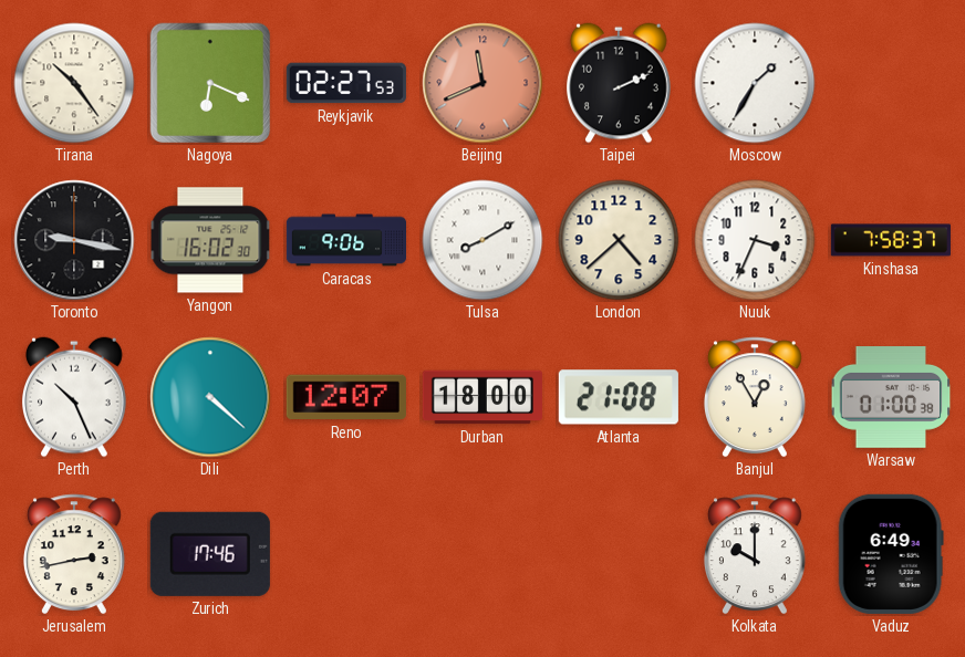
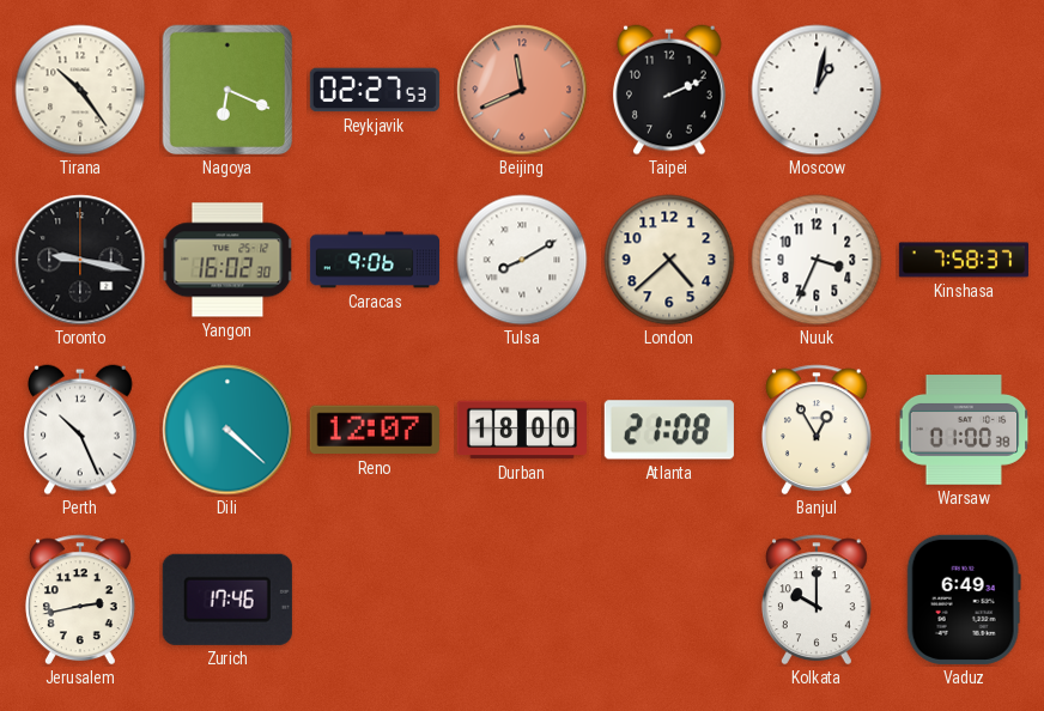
Moscow: 1:35 -> 1:02
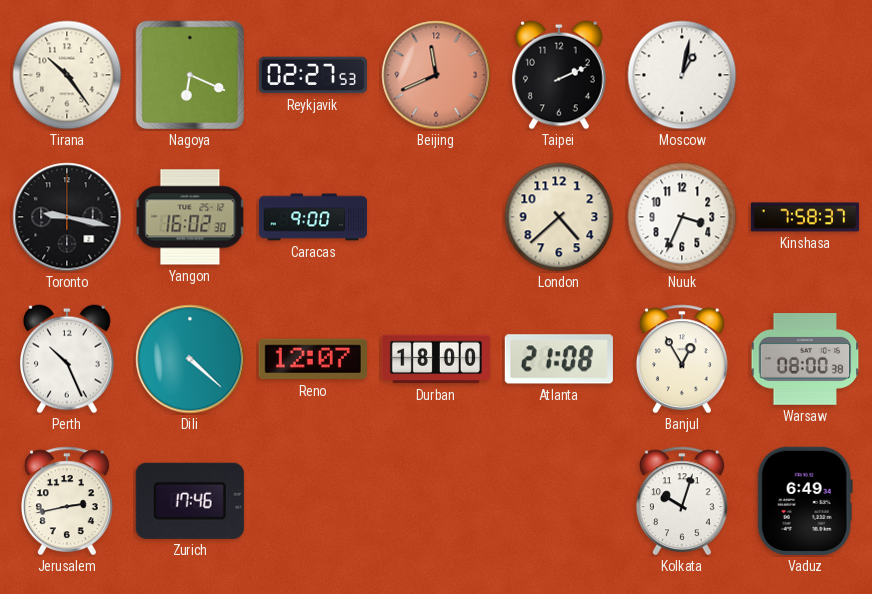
Caracas: 9:06 -> 9:00
Tulsa: 8:10 -> none
Warsaw: 01:00 -> 08:00
Kolkata: 10:00 -> 10:03
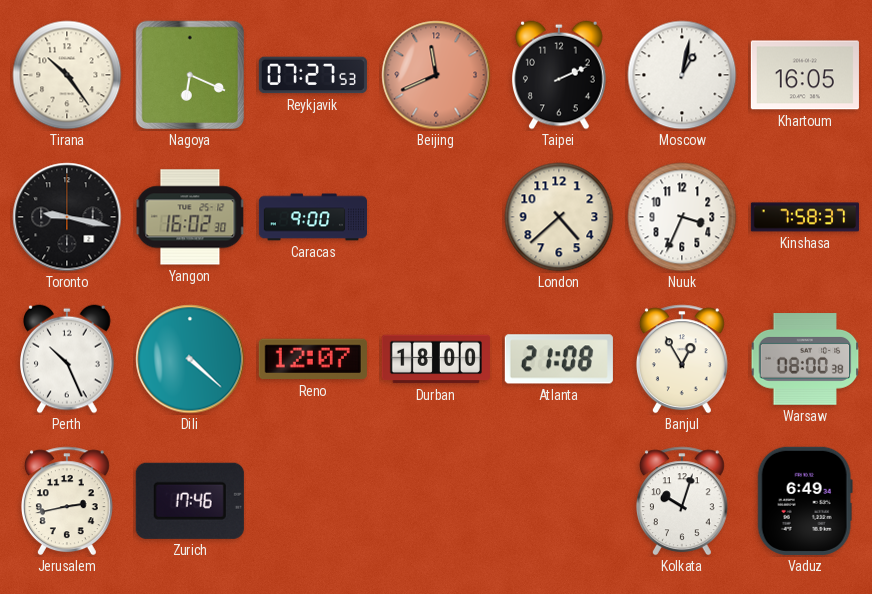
Reykjavik: 02:27 -> 07:27
Khartoum: none -> 16:05
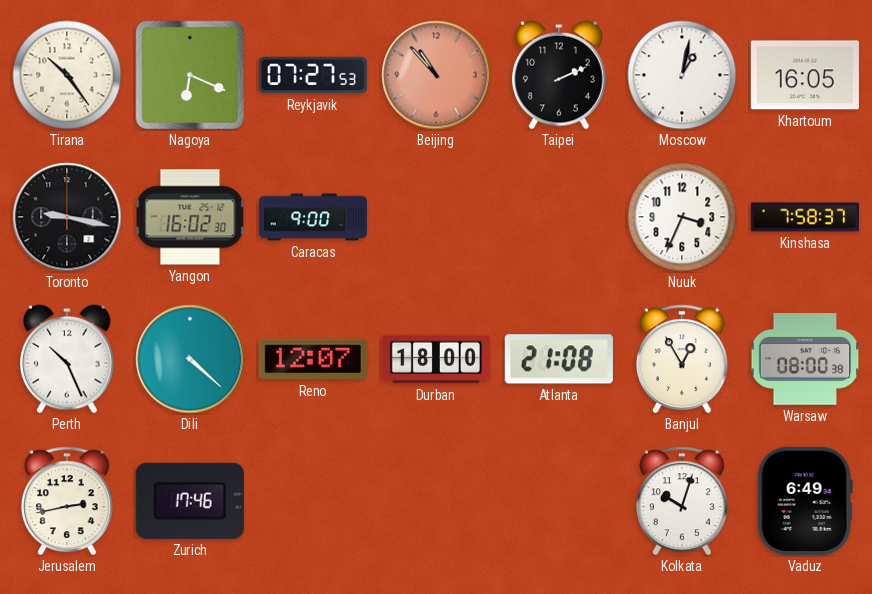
Beijing: 11:41 -> 10:53
London: 4:38 -> none
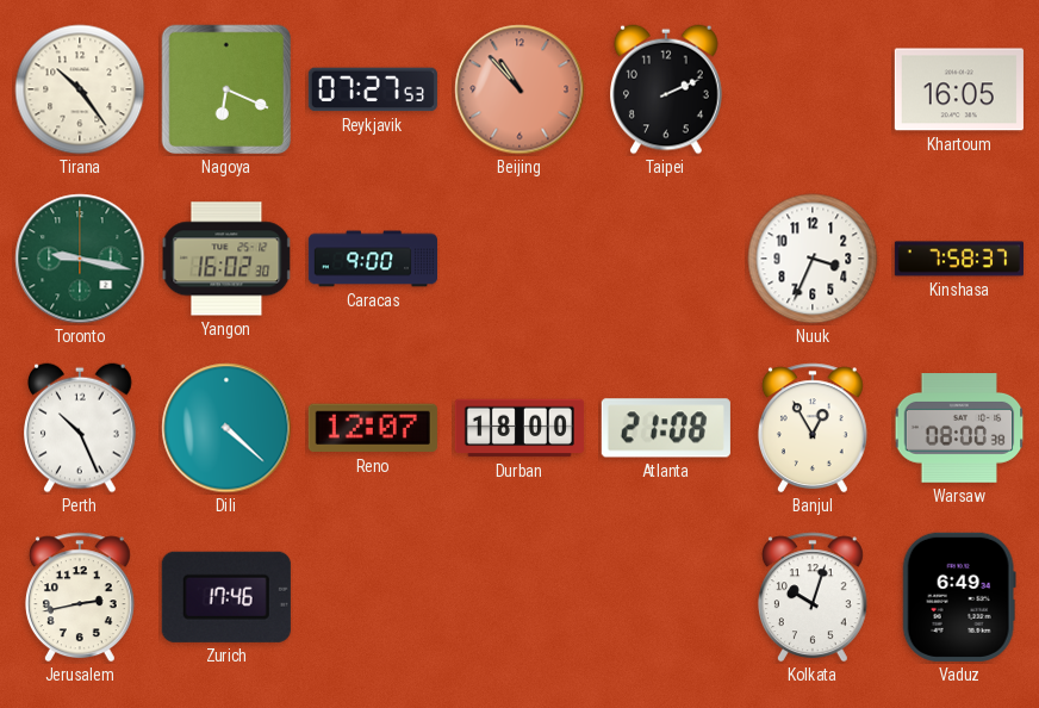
Moscow: 1:02 -> none
Toronto dial: black -> green
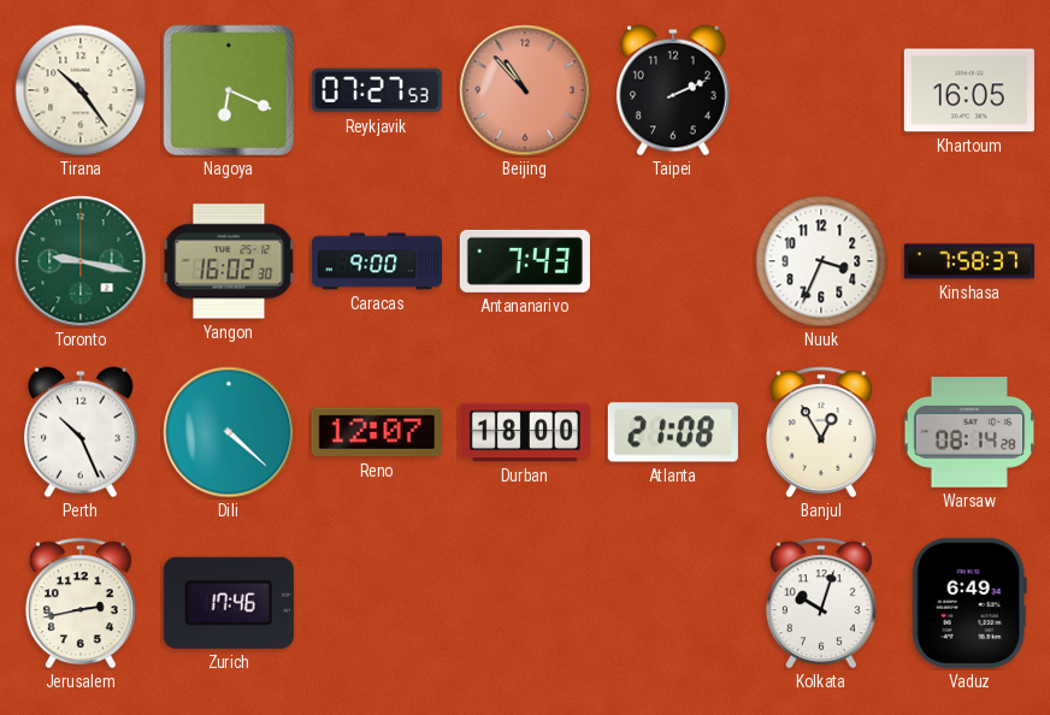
Antananarivo: none -> 7:43
Warsaw: 08:00 -> 08:14
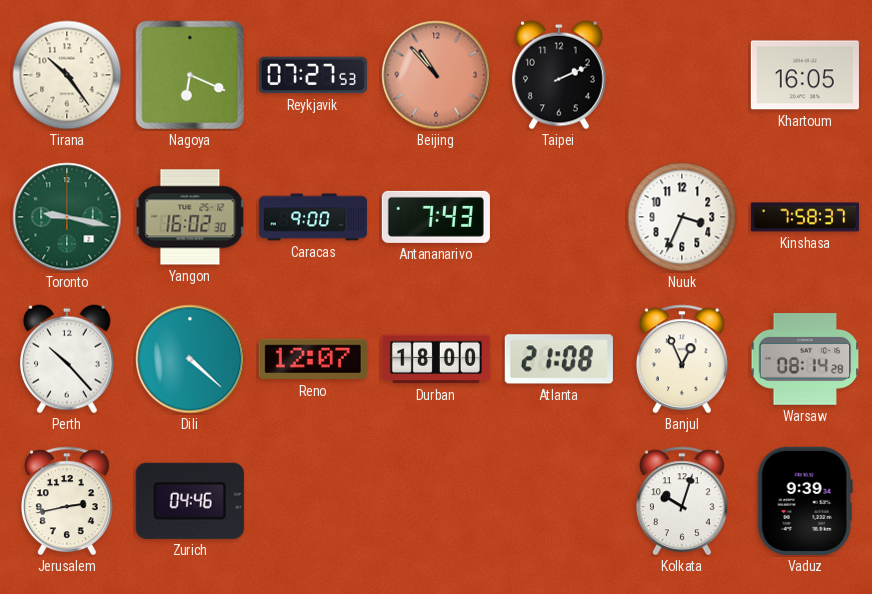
Perth: 10:26 -> 10:23
Banjul: 12:55 -> 12:56
Zurich: 17:46 -> 04:46
Vaduz: 6:49 -> 9:39
